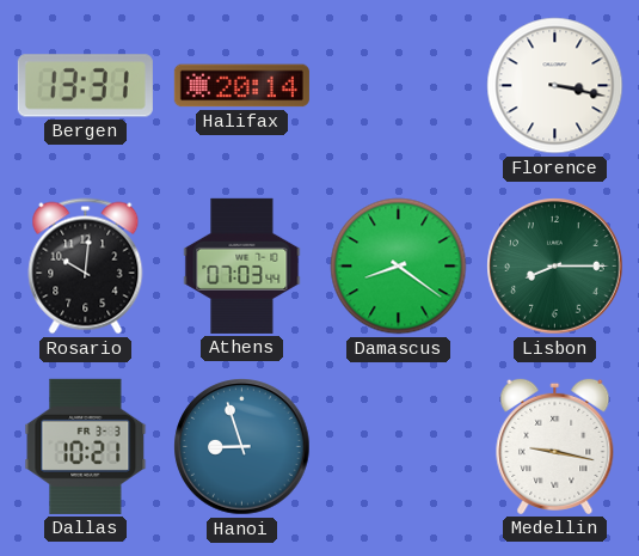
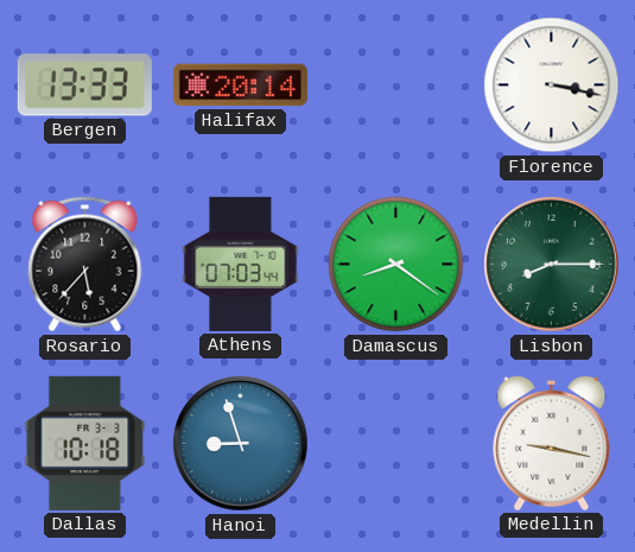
Bergen: 13:31 -> 13:33
Rosario: 10:01 -> 5:37
Dallas: 10:21 -> 10:18
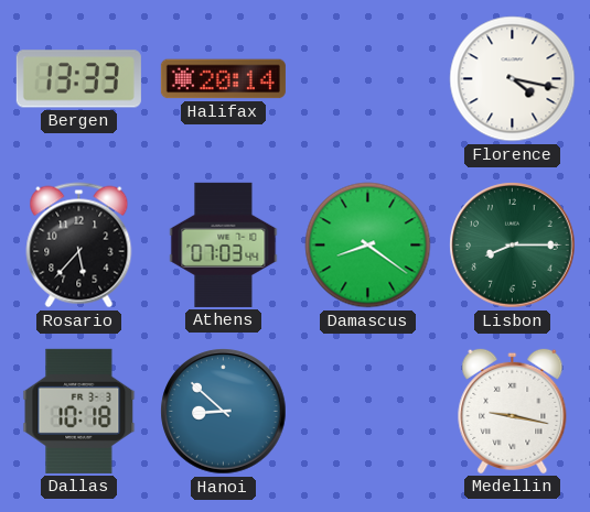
Florence: 3:17 -> 4:17
Hanoi: 8:57 -> 8:52
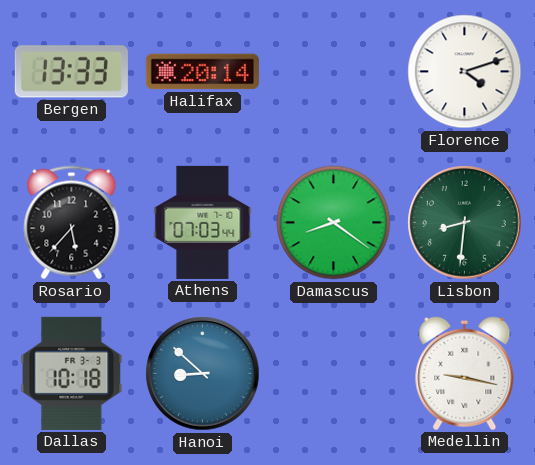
Florence: 4:17 -> 4:12
Lisbon: 8:15 -> 8:31
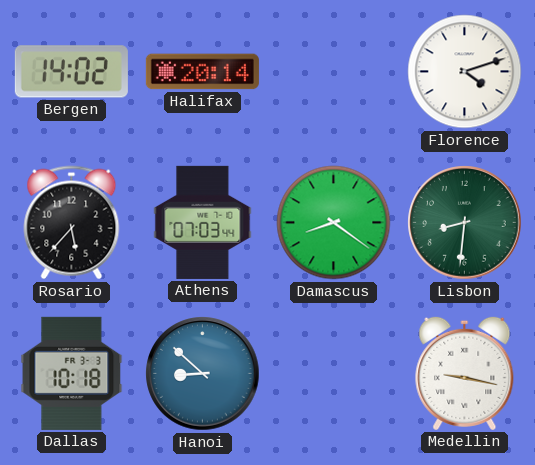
Bergen: 13:33 -> 14:02
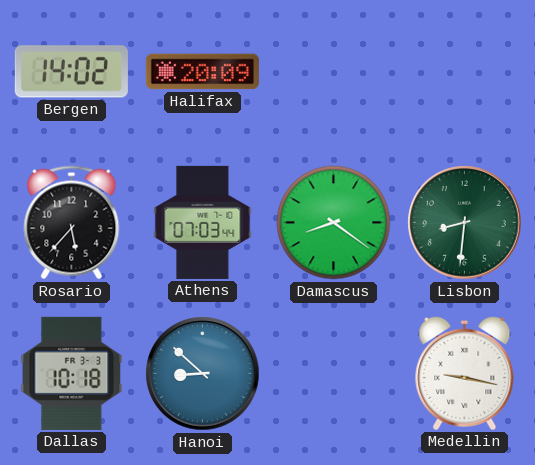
Halifax: 20:14 -> 20:09
Florence: 4:12 -> none
